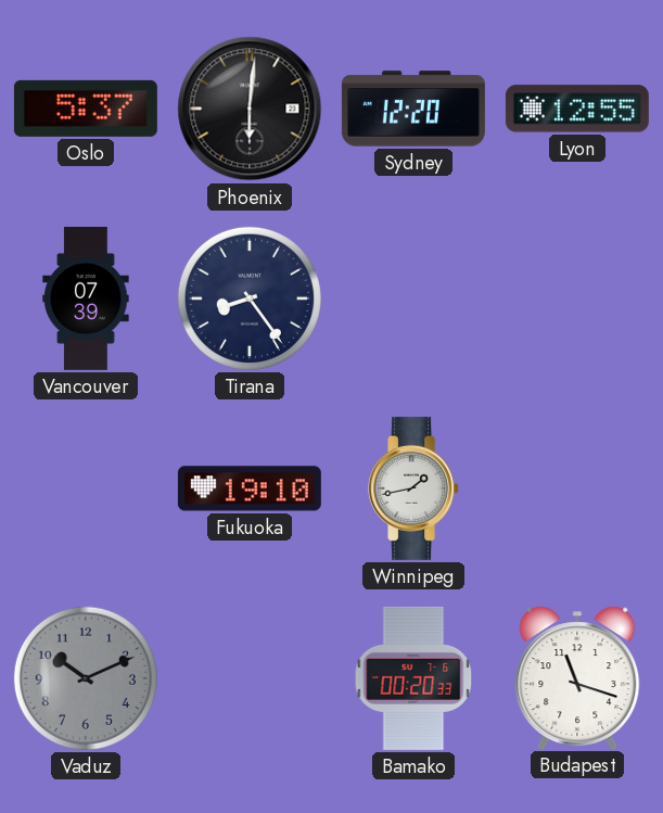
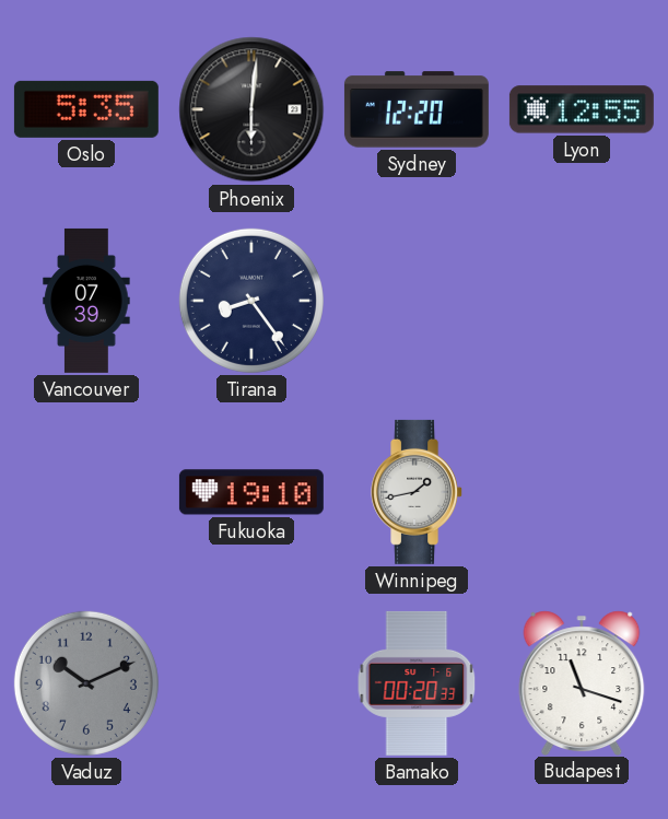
Oslo: 5:37 -> 5:35
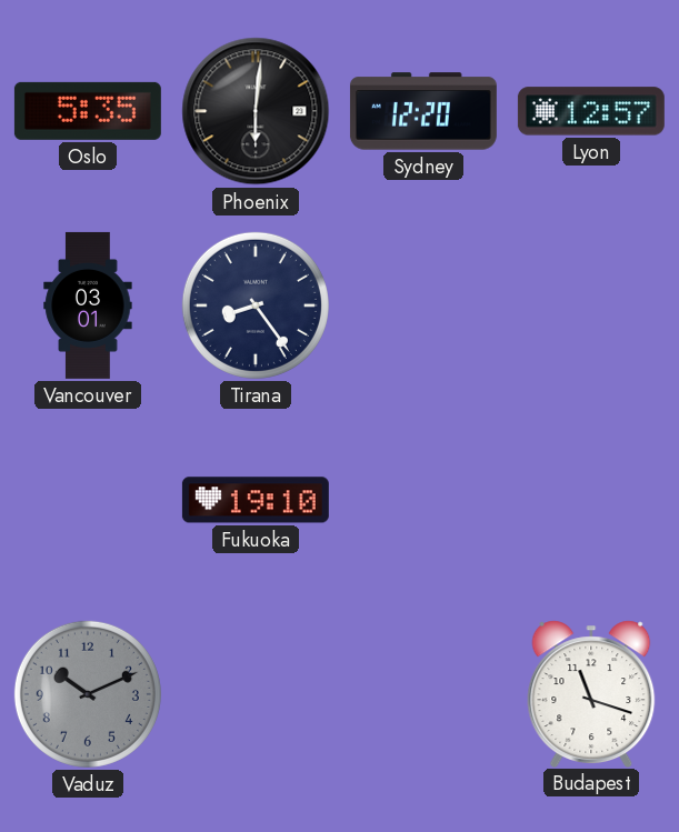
Lyon: 12:55 -> 12:57
Vancouver: 07:39 -> 03:01
Winnipeg: 1:43 -> none
Bamako: 00:20 -> none
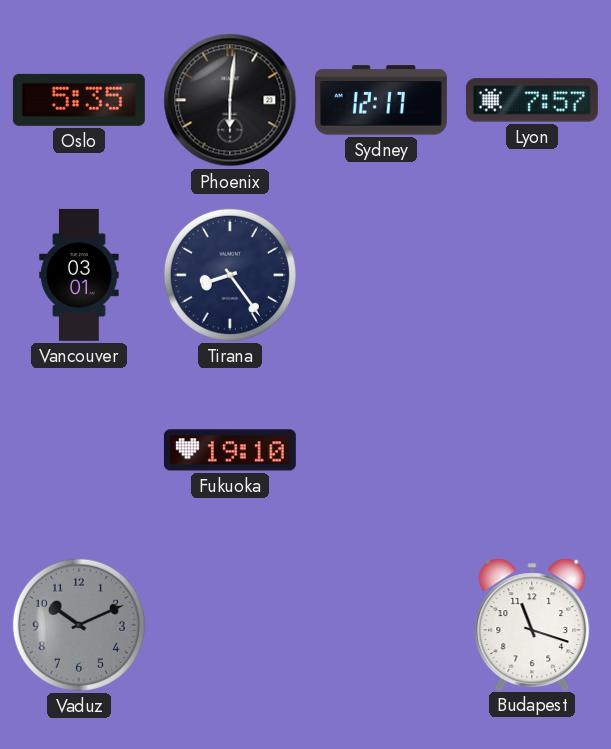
Sydney: 12:20 -> 12:17
Lyon: 12:57 -> 7:57
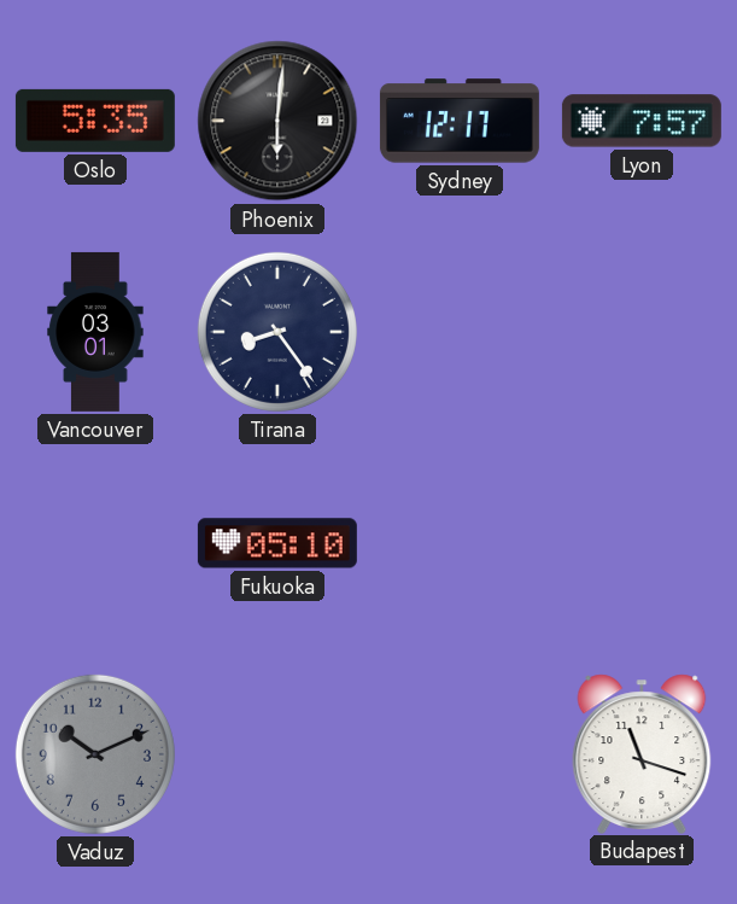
Fukuoka: 19:10 -> 05:10
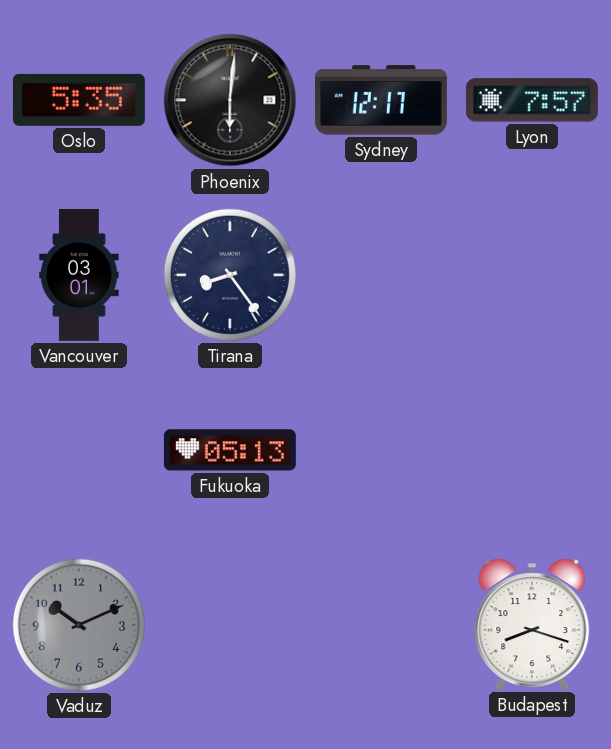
Fukuoka: 05:10 -> 05:13
Budapest: 11:18 -> 8:18
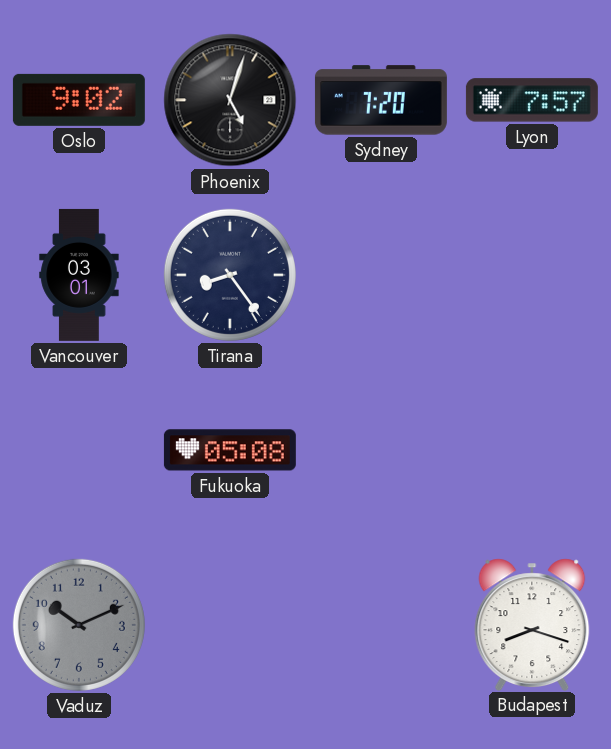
Oslo: 5:35 -> 9:02
Phoenix: 6:01 -> 5:03
Sydney: 12:17 -> 7:20
Fukuoka: 05:13 -> 05:08
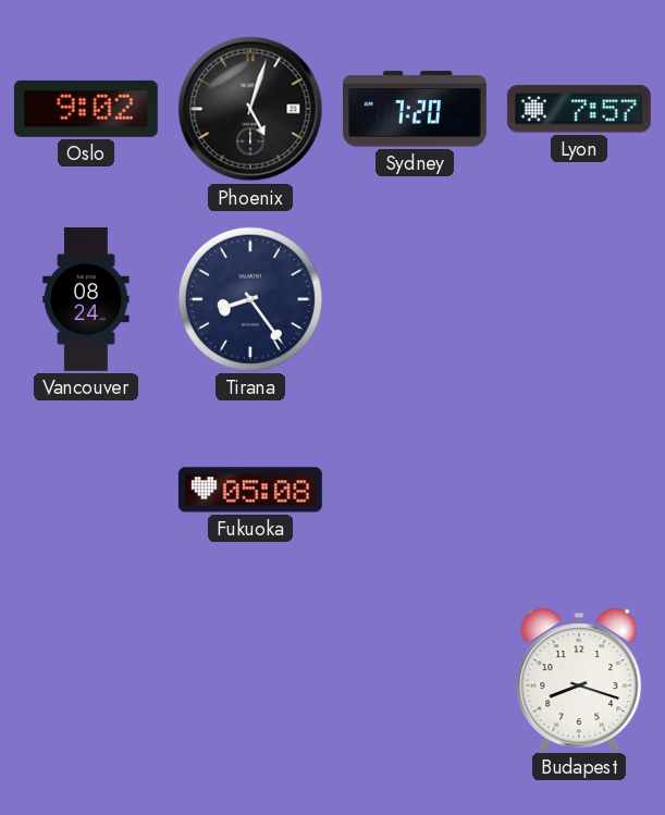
Vancouver: 03:01 -> 08:24
Vaduz: 10:11 -> none
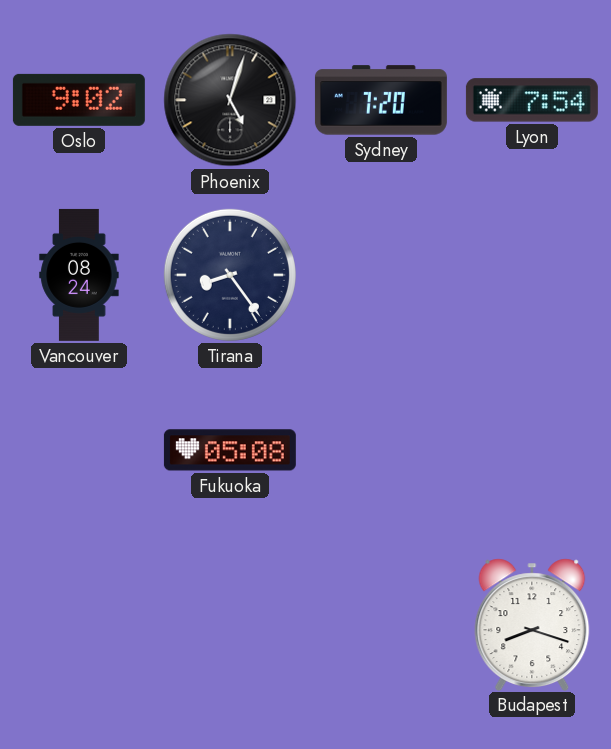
Lyon: 7:57 -> 7:54
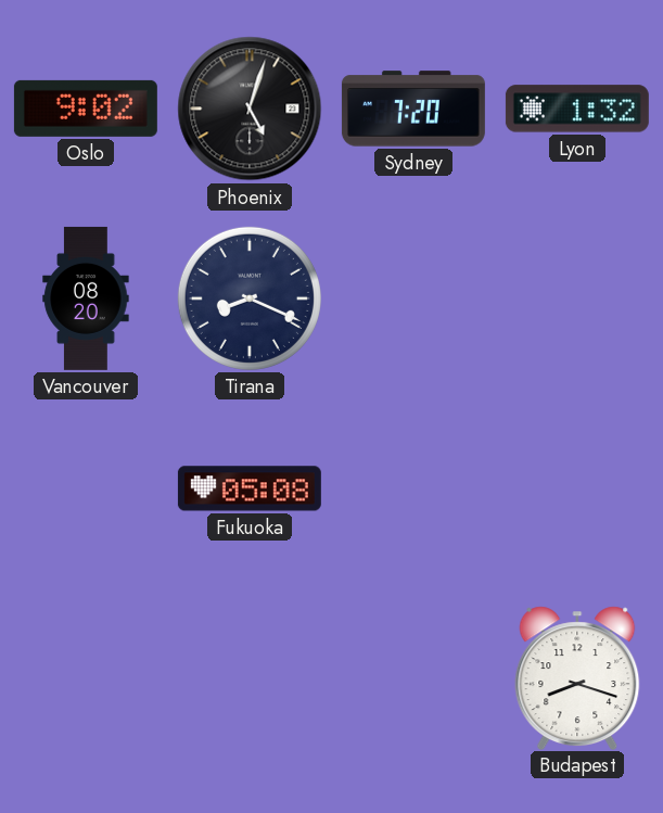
Lyon: 7:54 -> 1:32
Vancouver: 08:24 -> 08:20
Tirana: 8:24 -> 8:19
